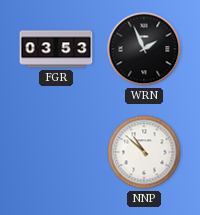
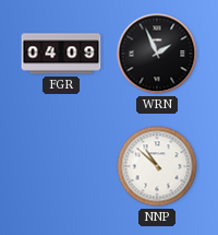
FGR: 03:53 -> 04:09
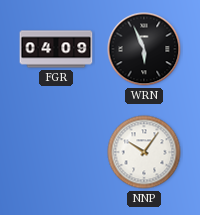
WRN: 1:56 -> 5:56
NNP: 10:52 -> 10:06
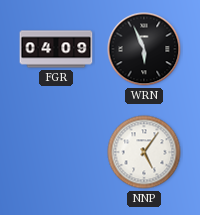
NNP: 10:06 -> 5:06
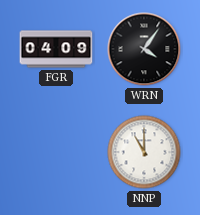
WRN: 5:56 -> 4:06
NNP: 5:06 -> 11:00
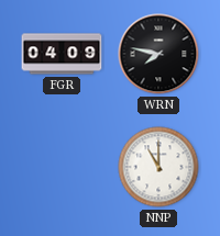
WRN: 4:06 -> 7:47
